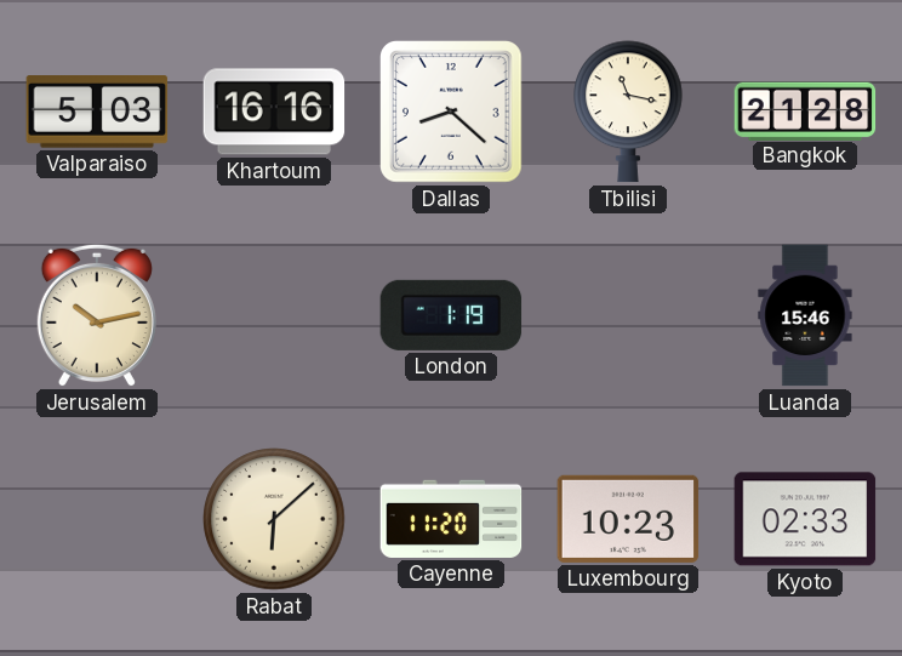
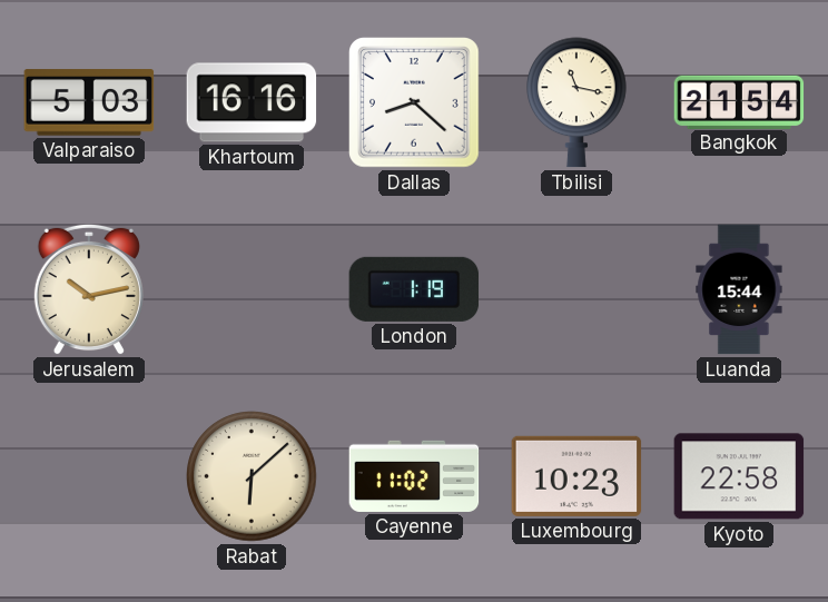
Bangkok: 21:28 -> 21:54
Luanda: 15:46 -> 15:44
Cayenne: 11:20 -> 11:02
Kyoto: 02:33 -> 22:58
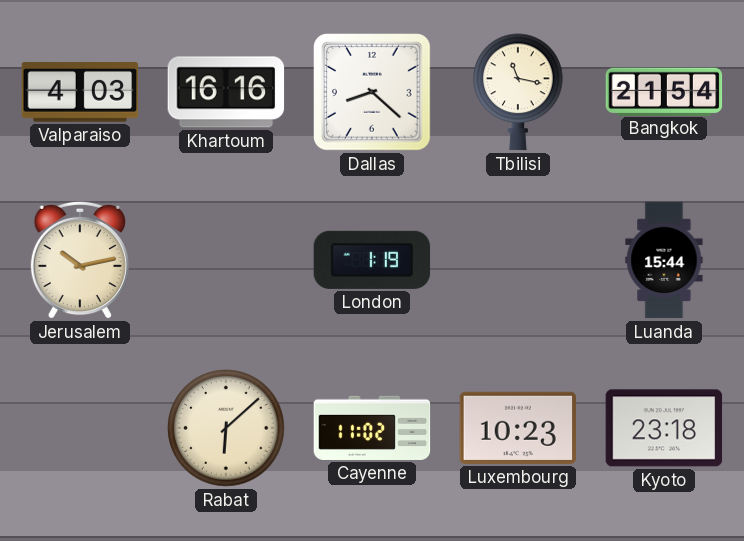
Valparaiso: 5:03 -> 4:03
Kyoto: 22:58 -> 23:18
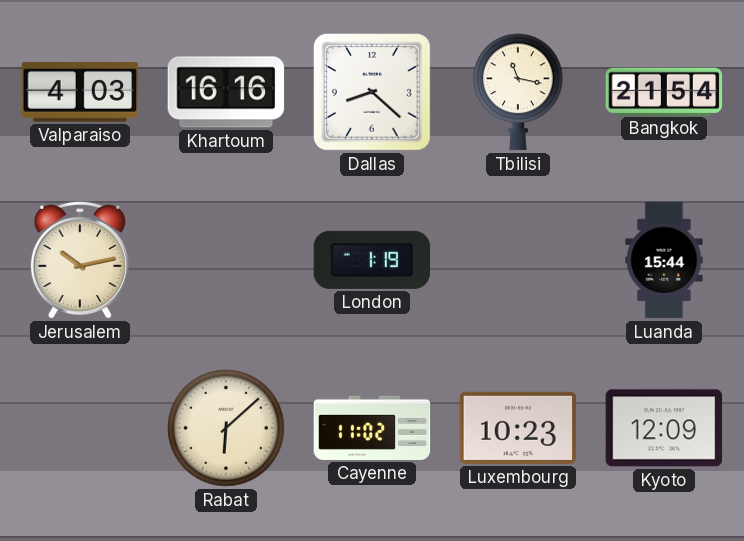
Kyoto: 23:18 -> 12:09
